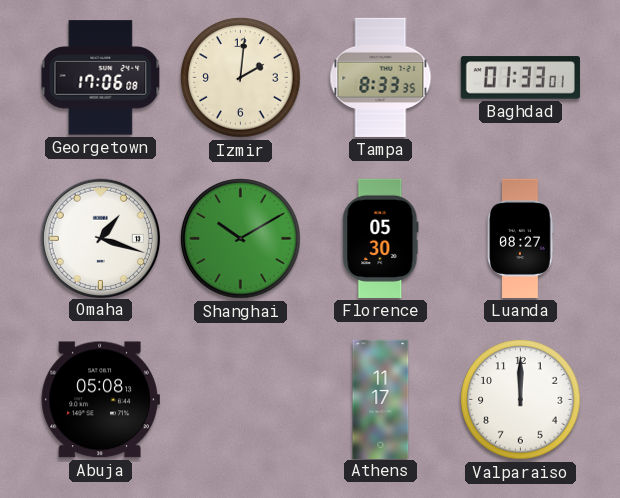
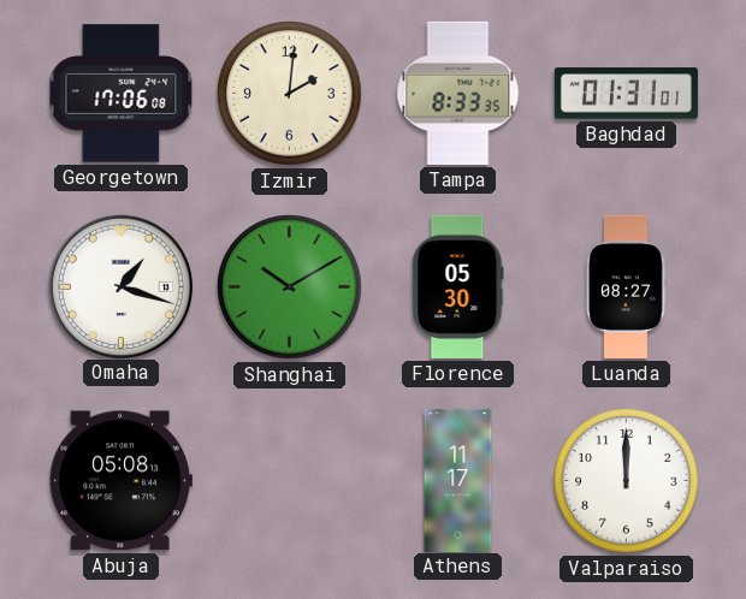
Baghdad: 01:33 -> 01:31
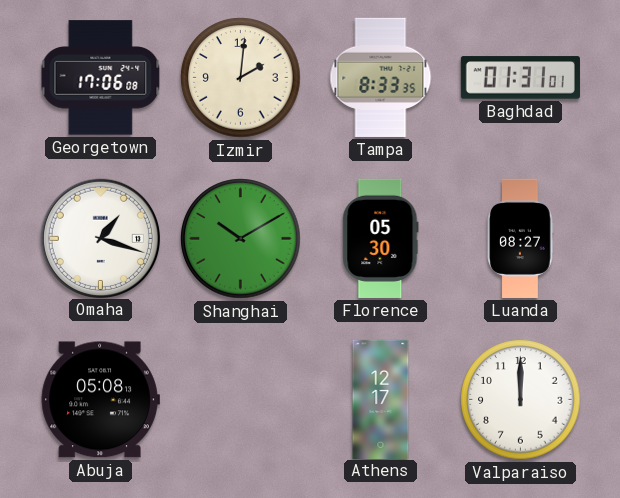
Athens: 11:17 -> 12:17
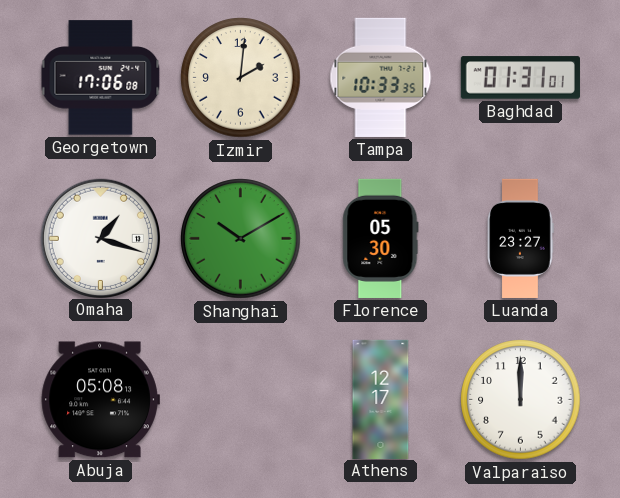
Tampa: 8:33 -> 10:33
Luanda: 08:27 -> 23:27
